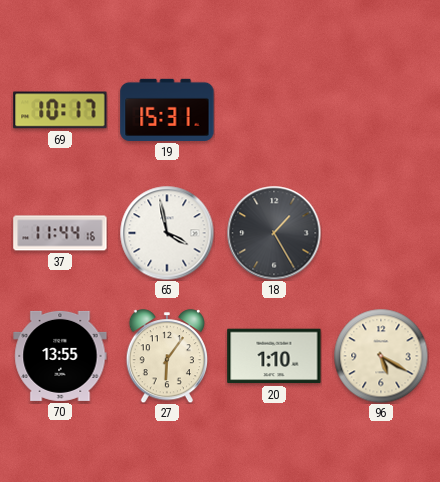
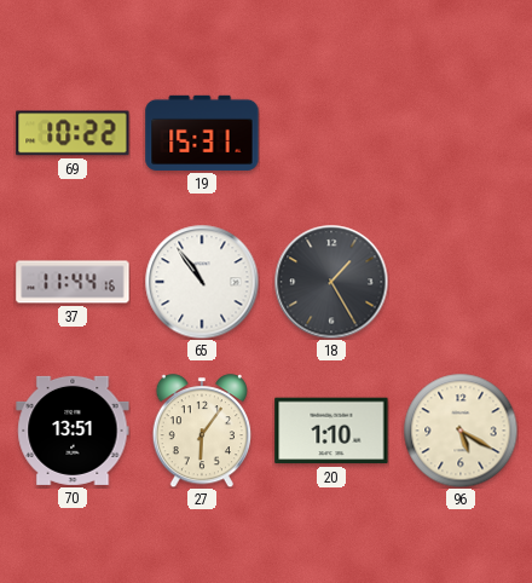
69: 10:17 -> 10:22
65: 3:58 -> 10:54
70: 13:55 -> 13:51
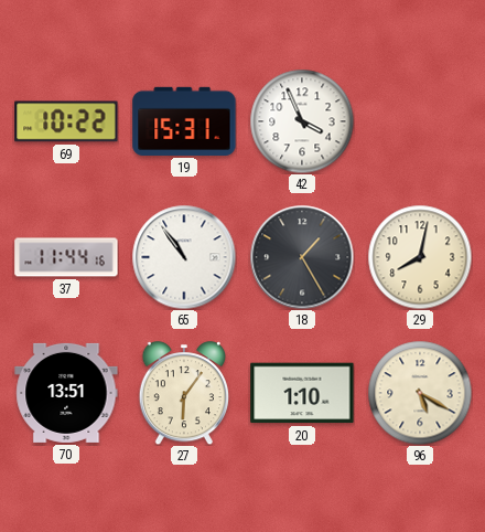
42: none -> 3:56
29: none -> 8:02
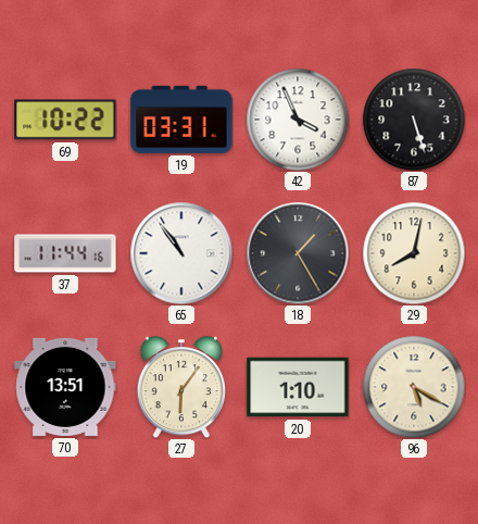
19: 15:31 -> 03:31
87: none -> 5:27
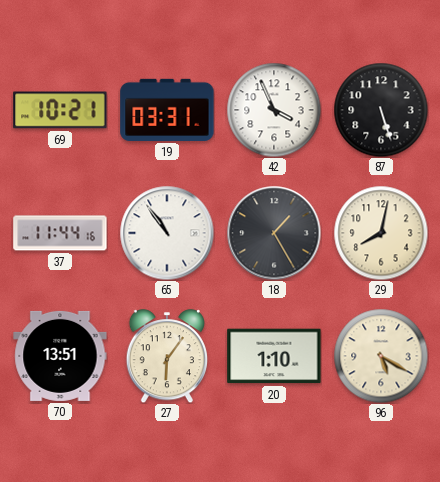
69: 10:22 -> 10:21
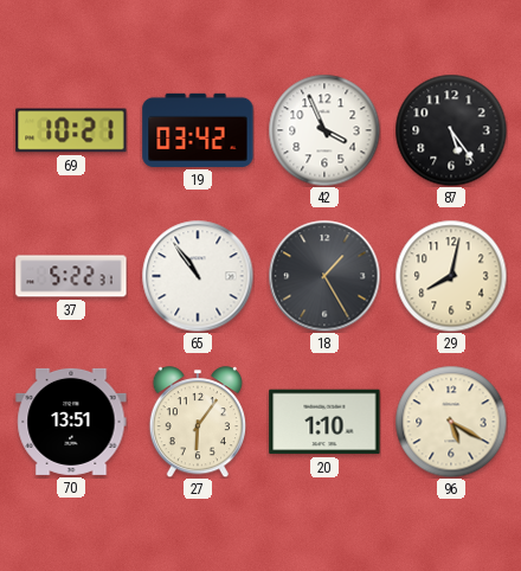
19: 03:31 -> 03:42
87: 5:27 -> 5:24
37: 11:44 -> 5:22
